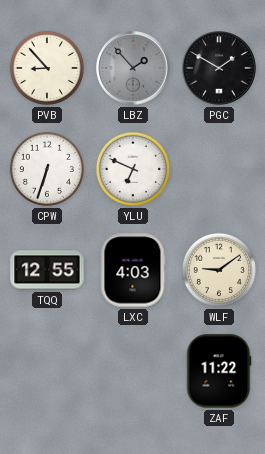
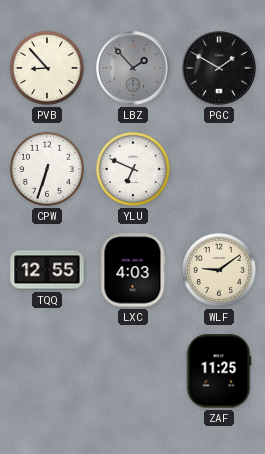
ZAF: 11:22 -> 11:25
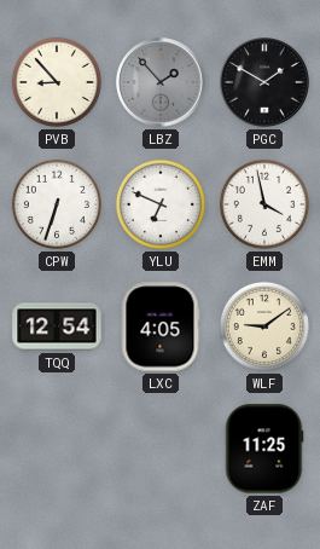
EMM: none -> 3:58
TQQ: 12:55 -> 12:54
LXC: 4:03 -> 4:05
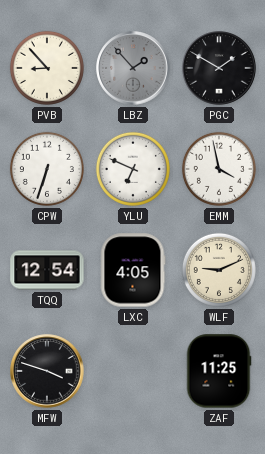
WLF: 9:09 -> 9:11
MFW: none -> 3:48
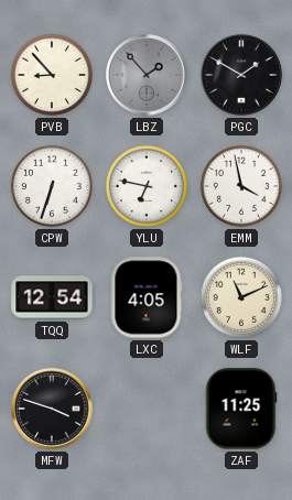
YLU: 6:49 -> 6:47
WLF: 9:11 -> 11:11
